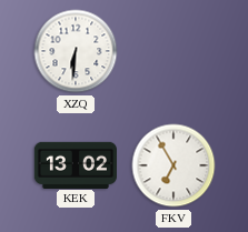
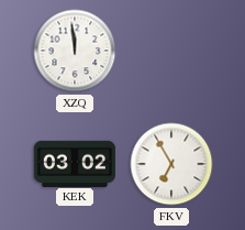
XZQ: 6:31 -> 11:59
KEK: 13:02 -> 03:02
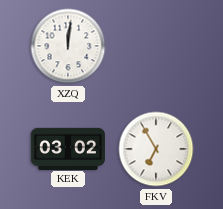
XZQ: 11:59 -> 12:01
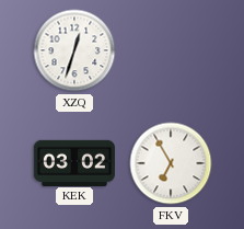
XZQ: 12:01 -> 12:33
